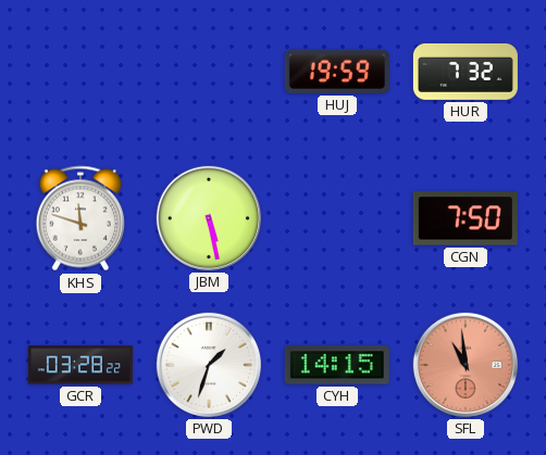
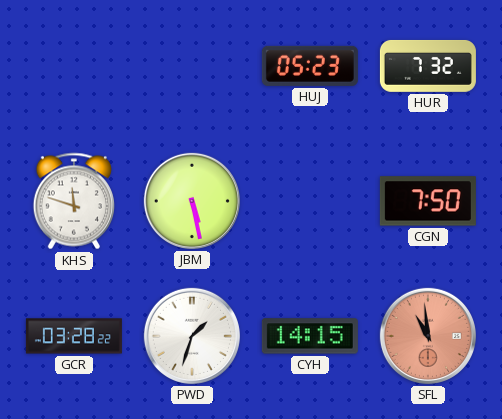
HUJ: 19:59 -> 05:23
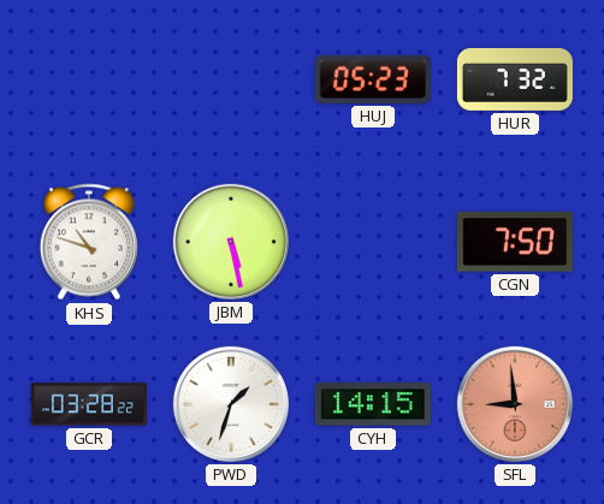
KHS: 11:48 -> 10:48
SFL: 10:59 -> 8:59
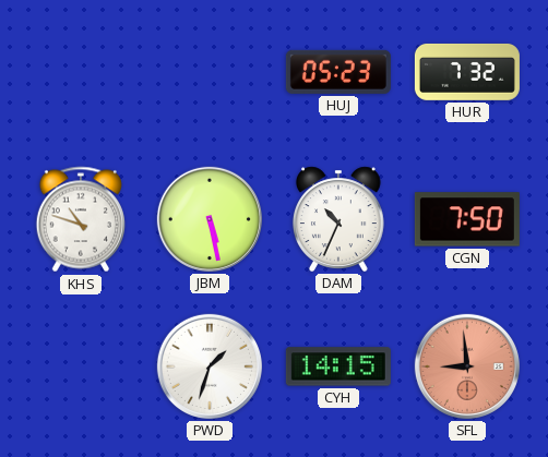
DAM: none -> 10:34
GCR: 03:28 -> none
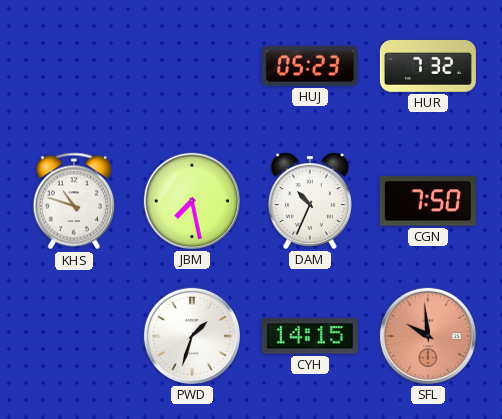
JBM: 5:28 -> 7:28
SFL: 8:59 -> 9:59
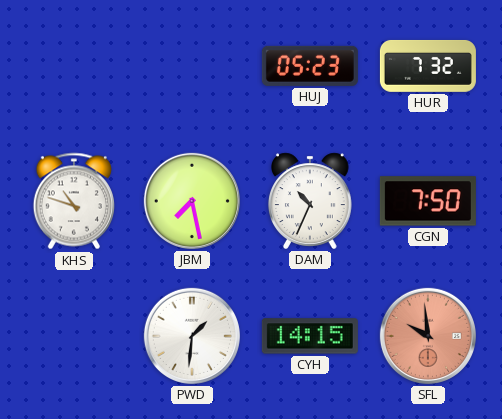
PWD: 1:33 -> 1:31
